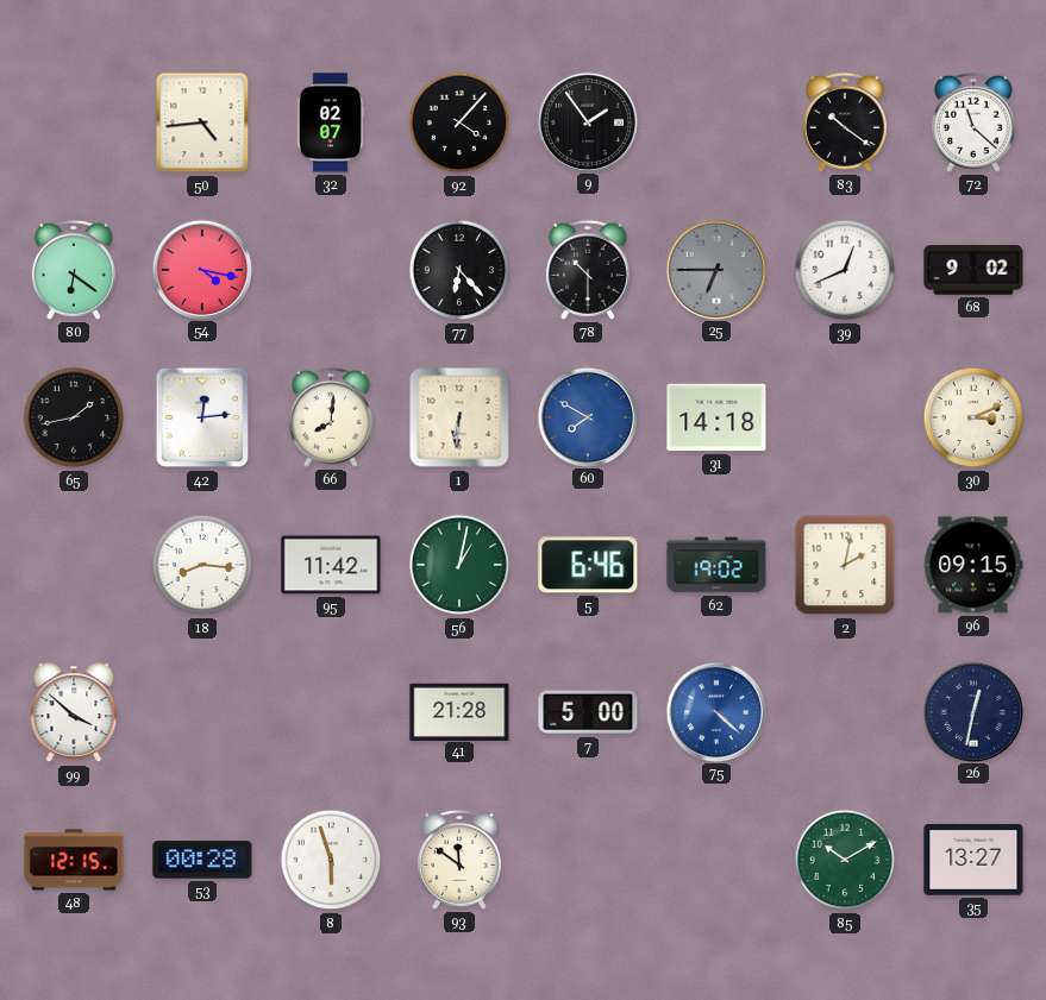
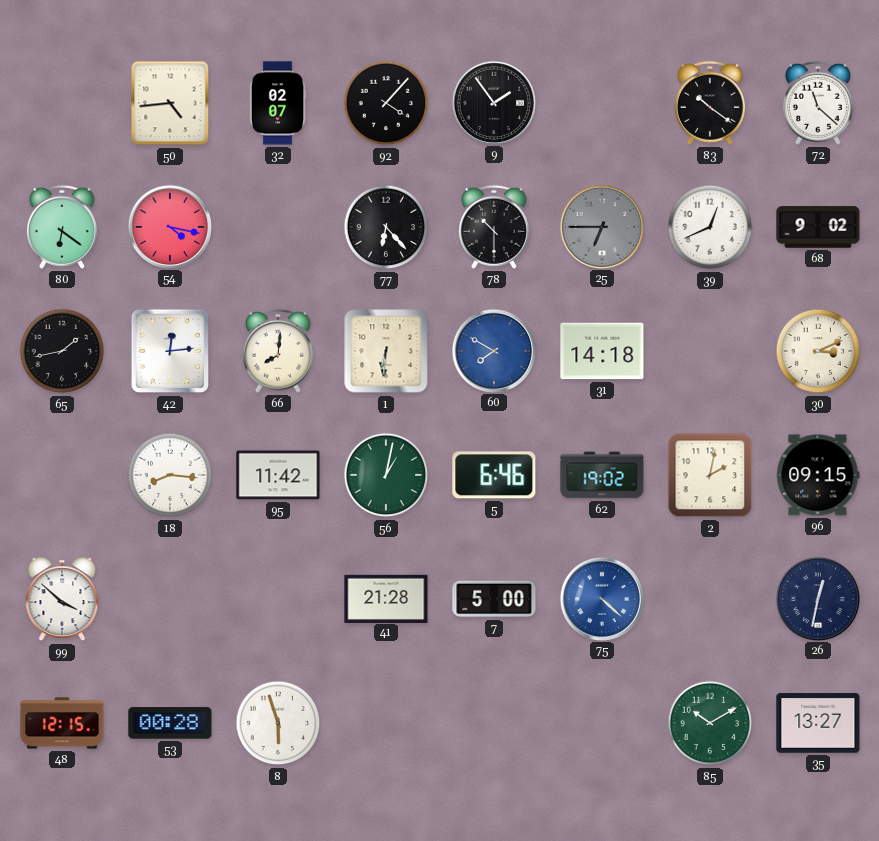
93: 11:51 -> none
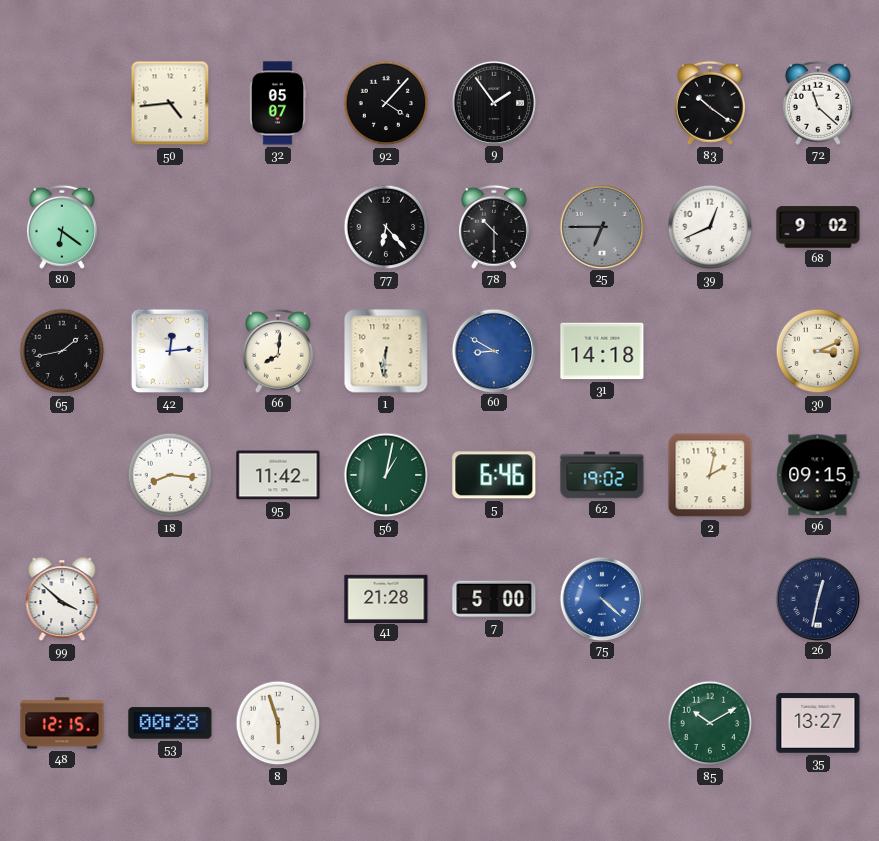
32: 02:07 -> 05:07
54: 4:17 -> none
60: 7:50 -> 8:50
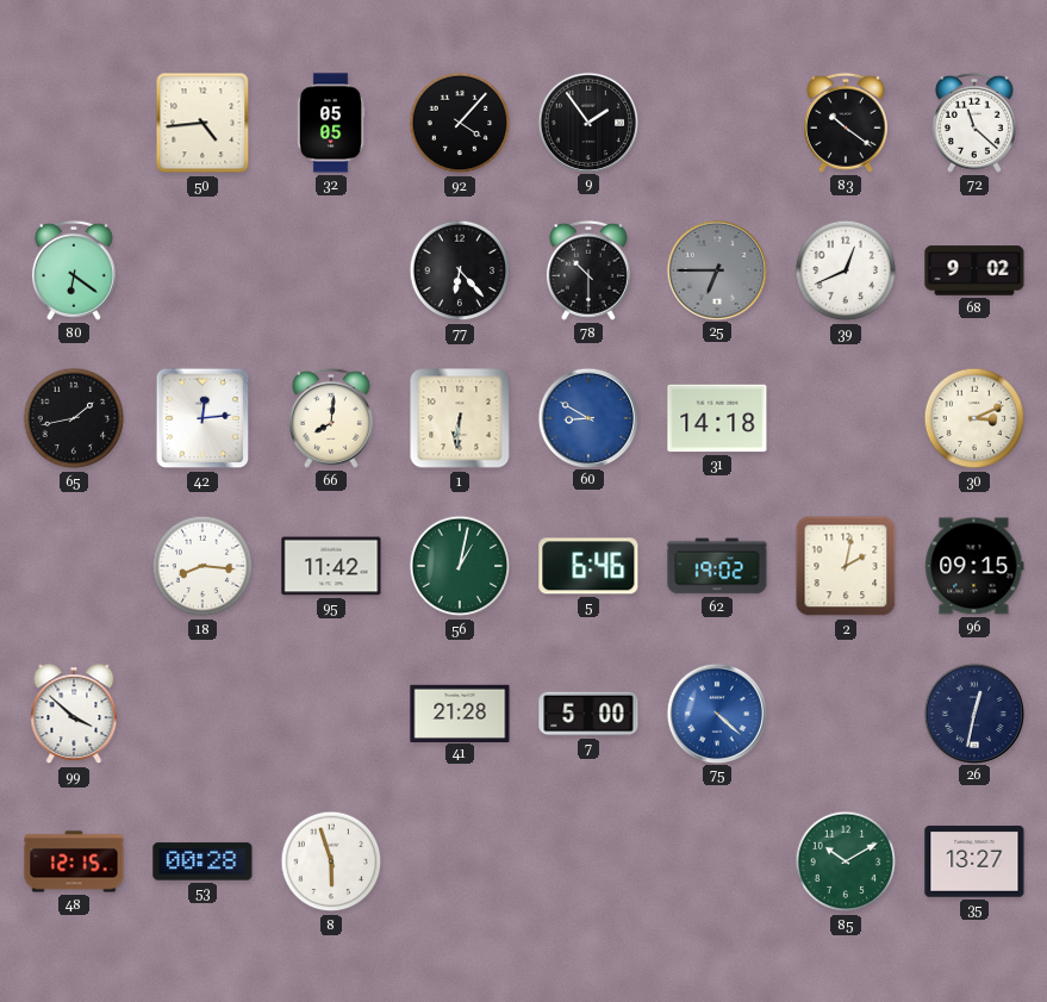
32: 05:07 -> 05:05
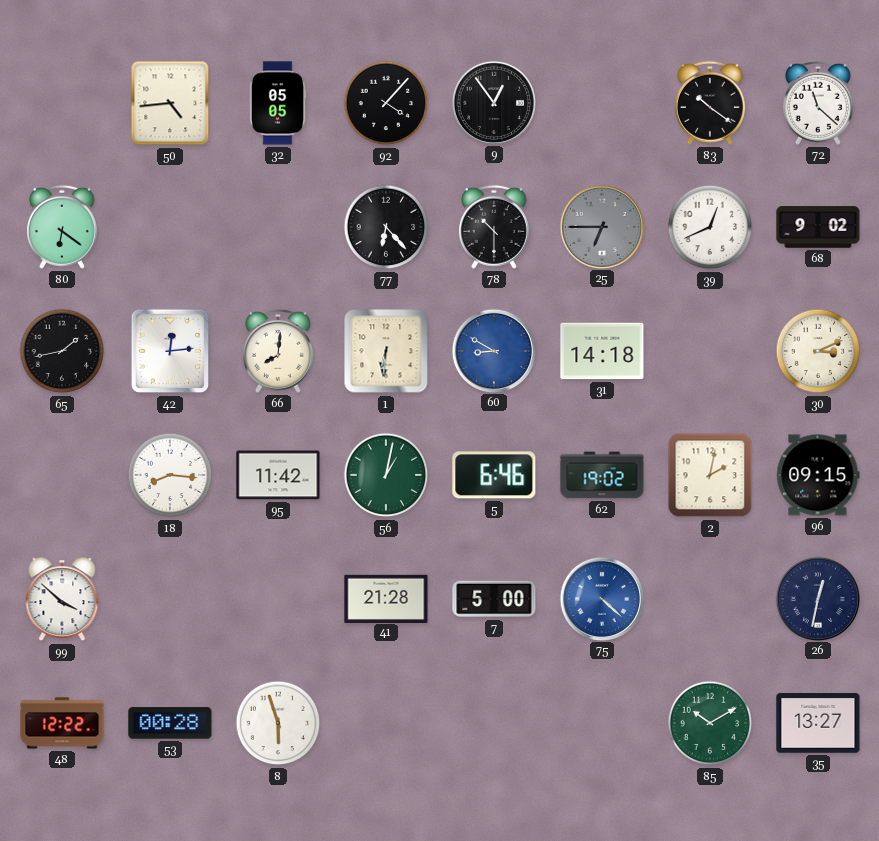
9: 1:54 -> 12:54
48: 12:15 -> 12:22
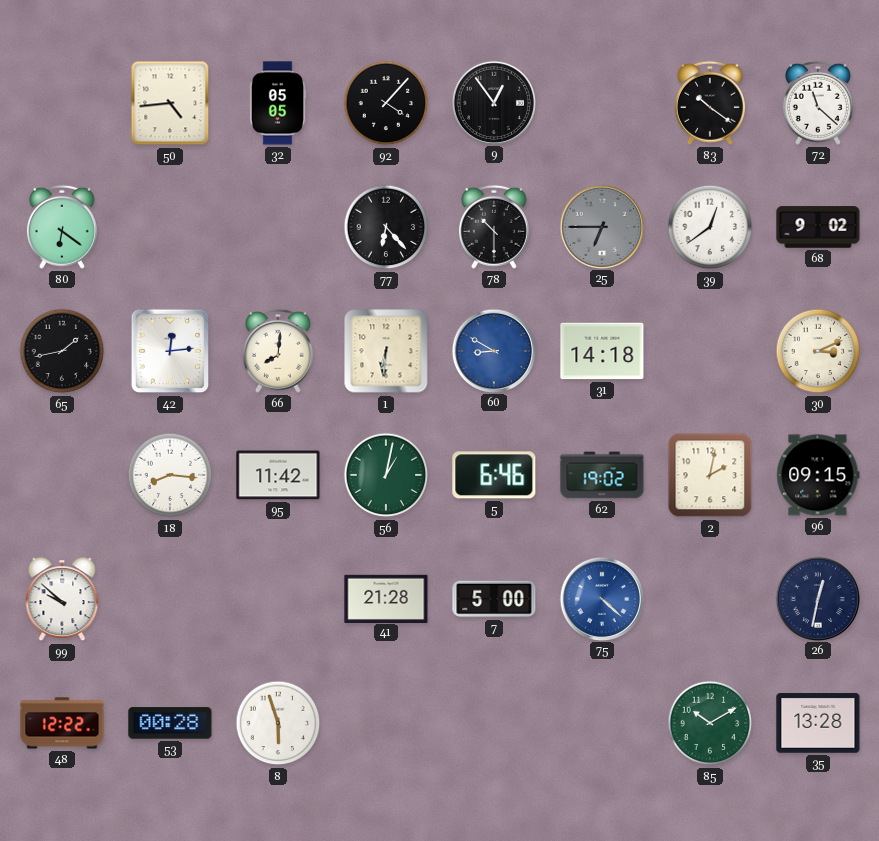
39: 12:41 -> 12:39
99: 3:52 -> 9:52
35: 13:27 -> 13:28
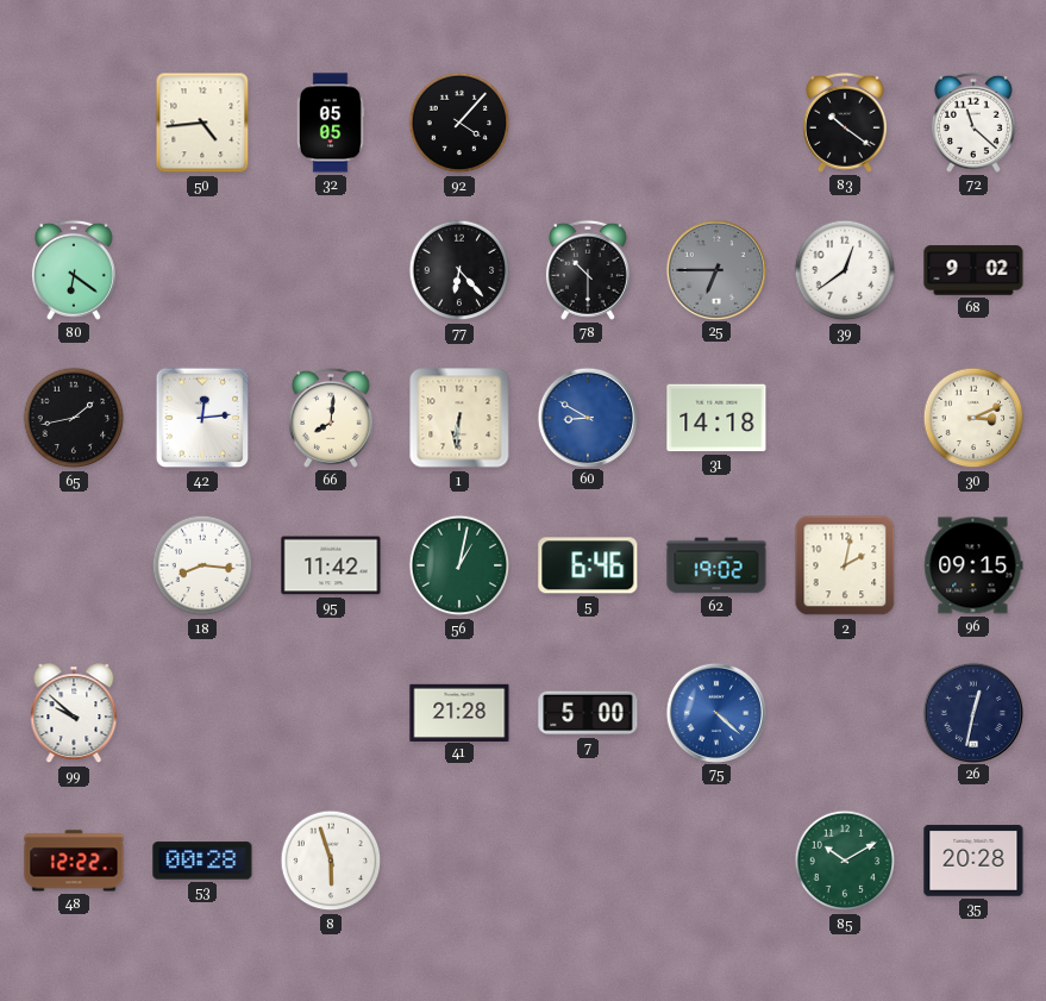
9: 12:54 -> none
35: 13:28 -> 20:28
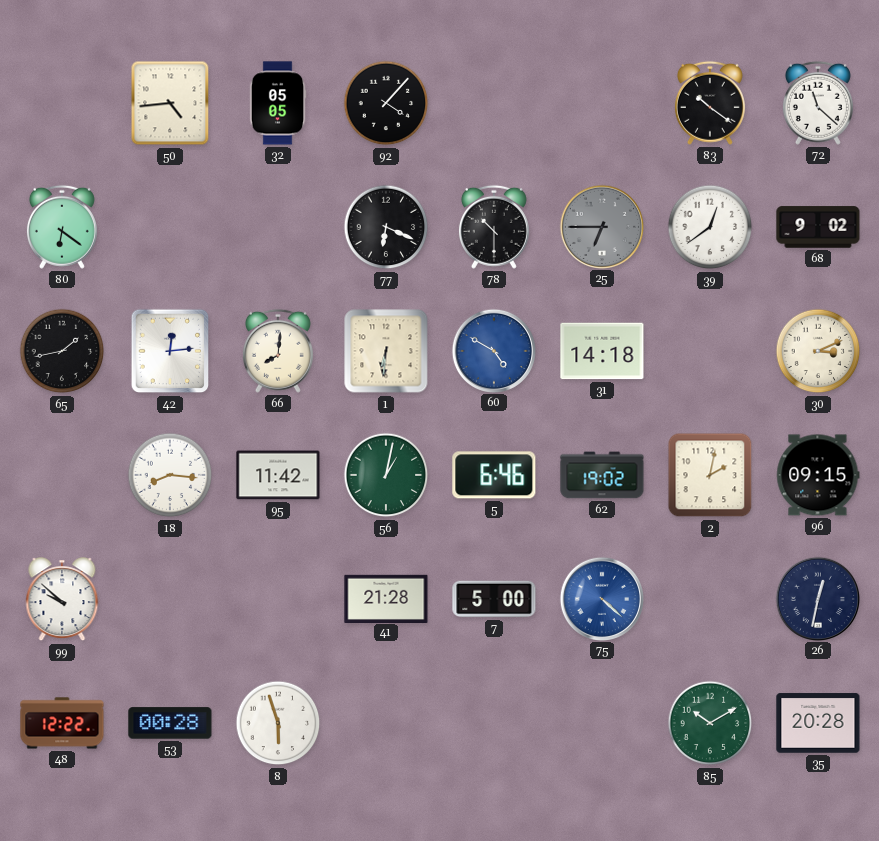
77: 6:23 -> 6:19
60: 8:50 -> 4:50
